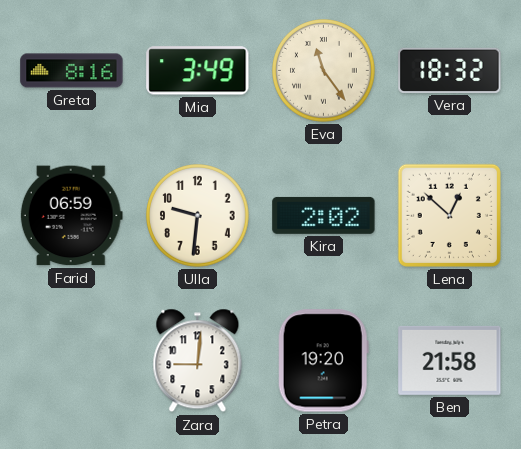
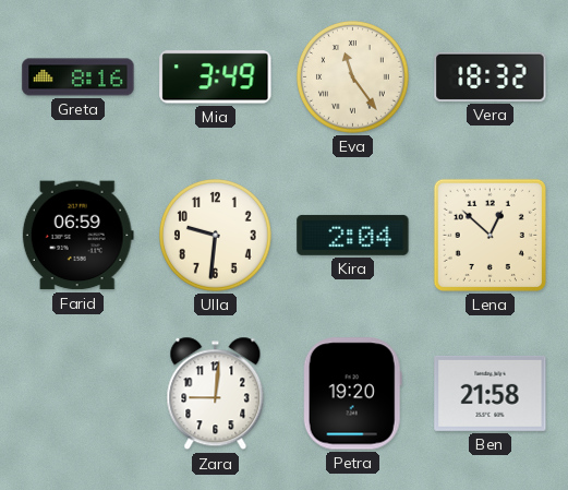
Kira: 2:02 -> 2:04
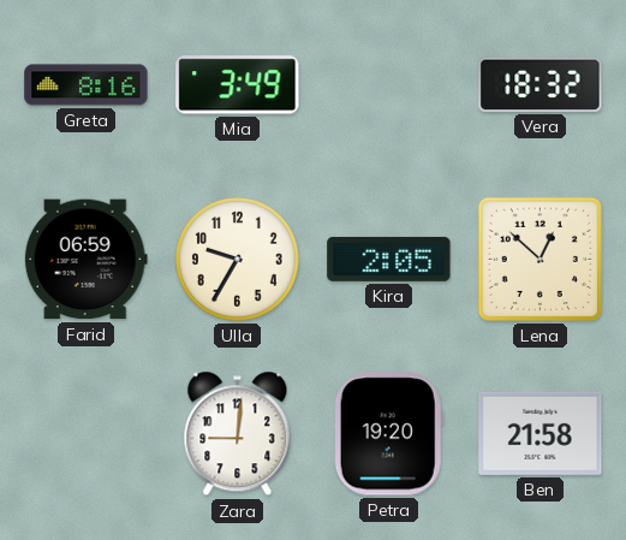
Eva: 11:24 -> none
Ulla: 9:31 -> 9:35
Kira: 2:04 -> 2:05
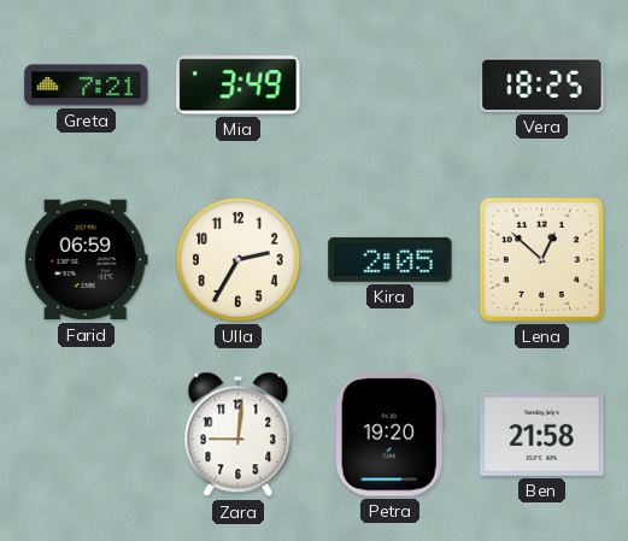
Greta: 8:16 -> 7:21
Vera: 18:32 -> 18:25
Ulla: 9:35 -> 2:35
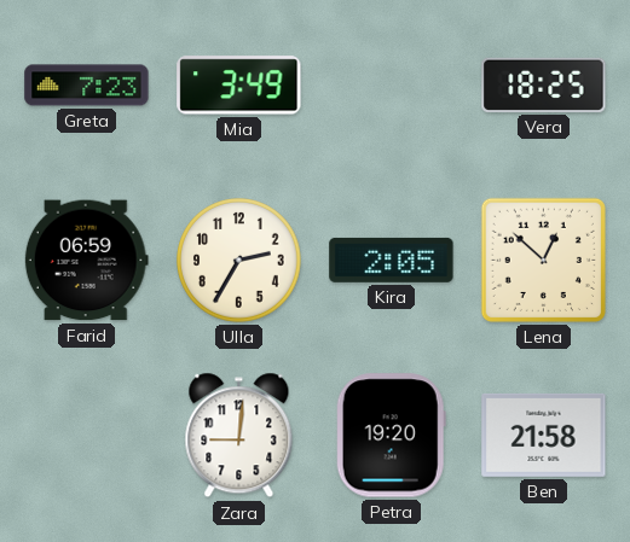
Greta: 7:21 -> 7:23
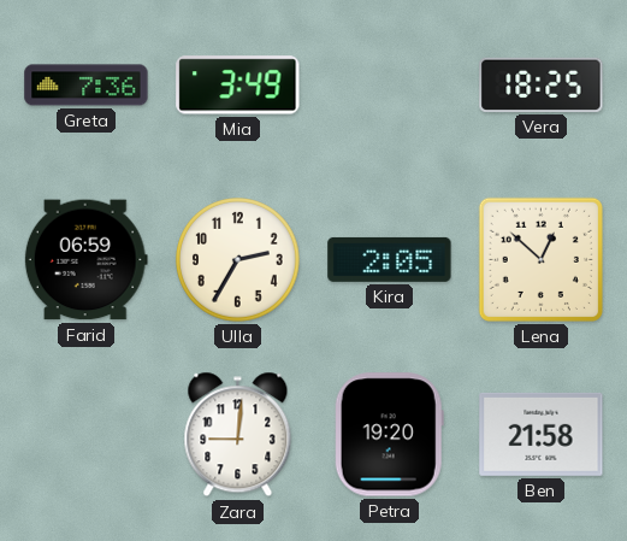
Greta: 7:23 -> 7:36
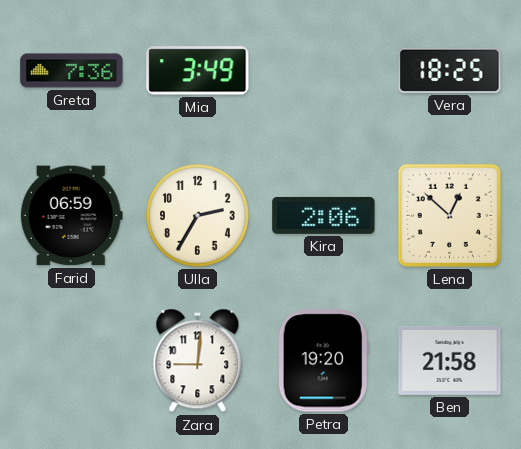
Kira: 2:05 -> 2:06
